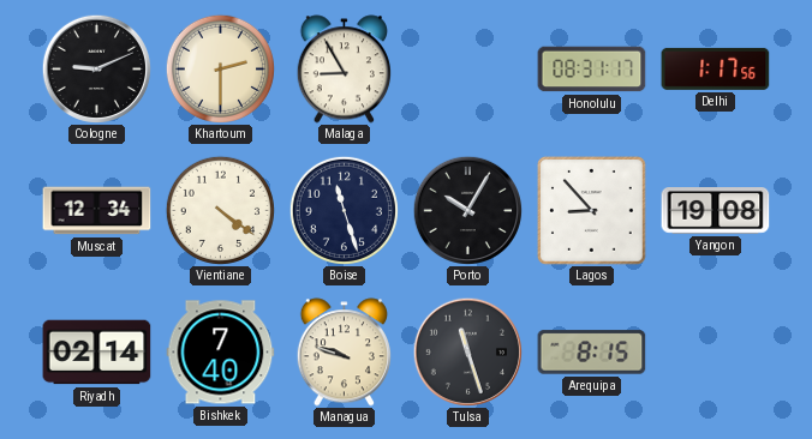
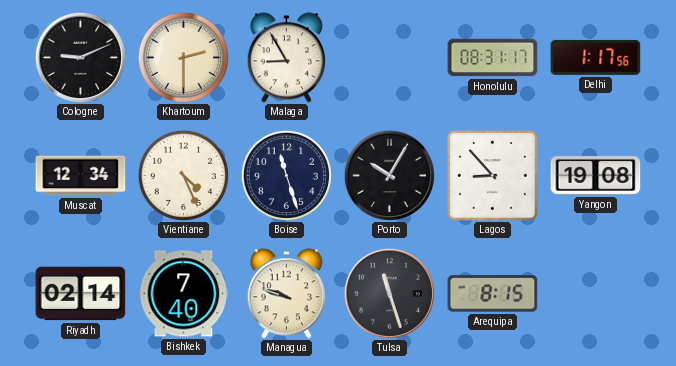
Vientiane: 4:21 -> 4:26
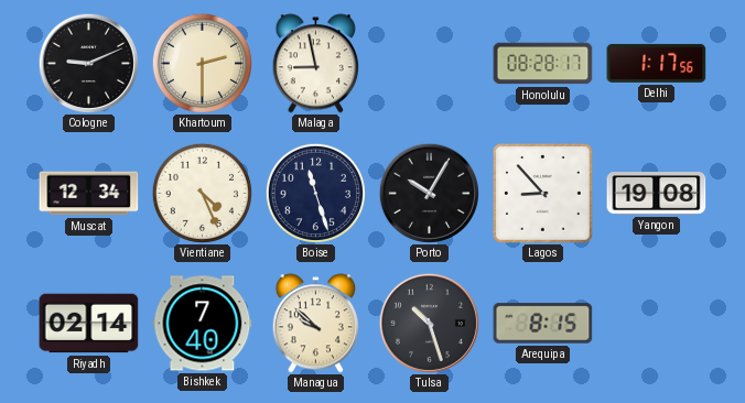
Malaga: 8:55 -> 8:58
Honolulu: 08:31 -> 08:28
Managua: 9:48 -> 9:52
Tulsa: 11:27 -> 10:27
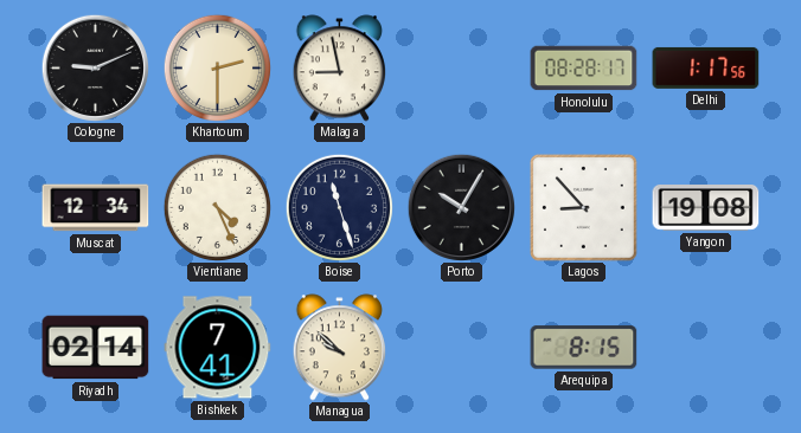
Bishkek: 7:40 -> 7:41
Tulsa: 10:27 -> none
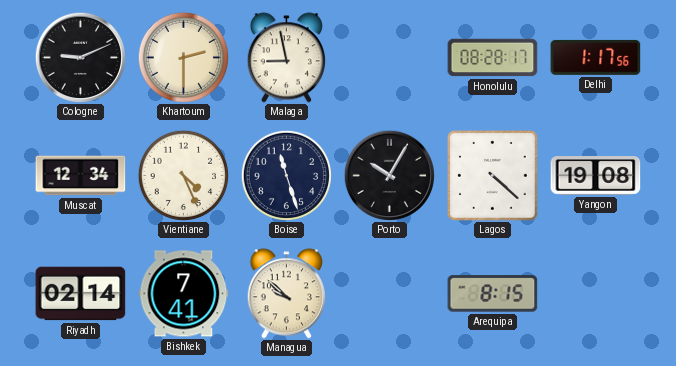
Lagos: 8:53 -> 4:22
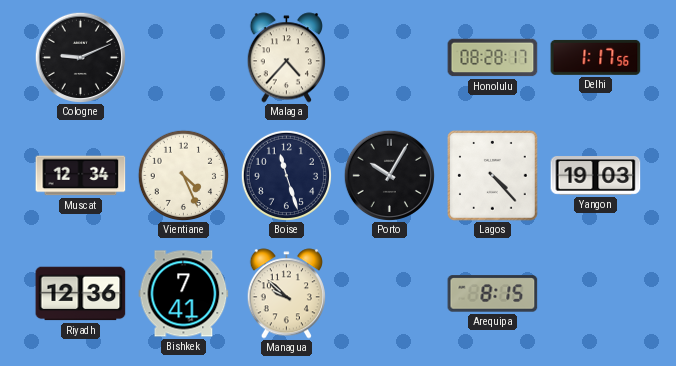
Khartoum: 2:30 -> none
Malaga: 8:58 -> 4:37
Lagos: 4:22 -> 4:23
Yangon: 19:08 -> 19:03
Riyadh: 02:14 -> 12:36
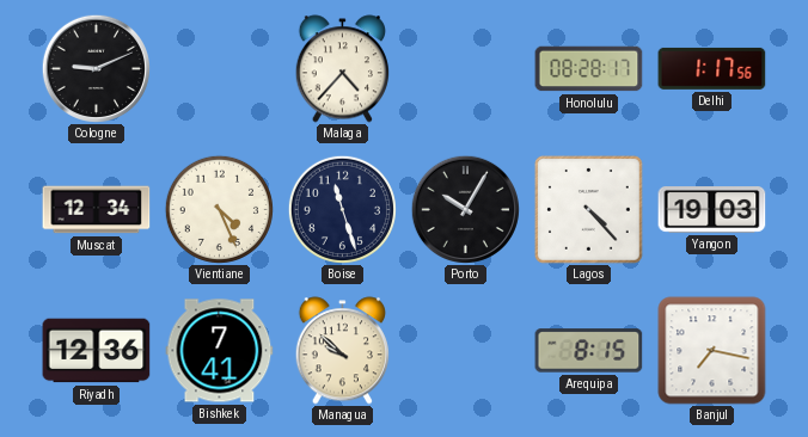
Banjul: none -> 7:17
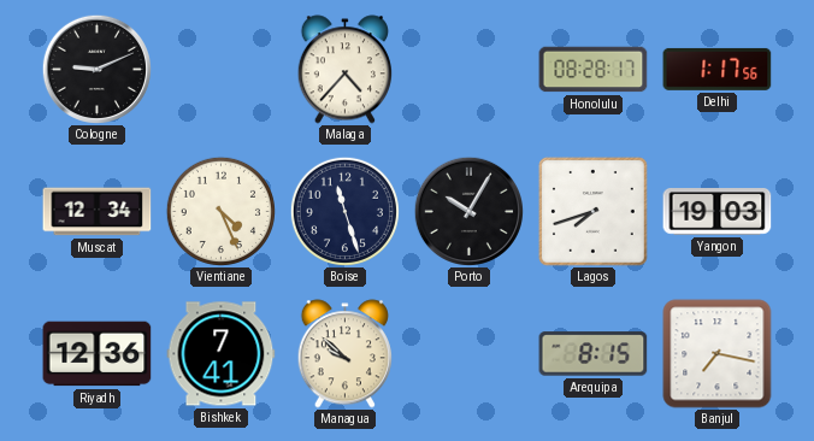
Lagos: 4:23 -> 7:42
